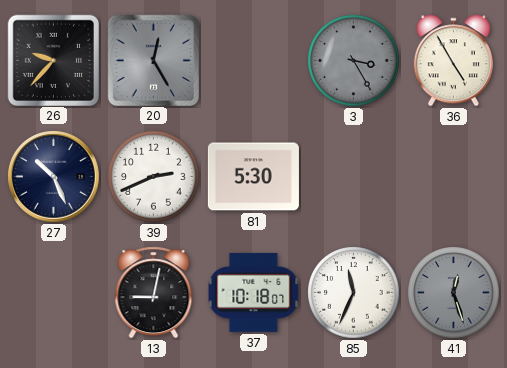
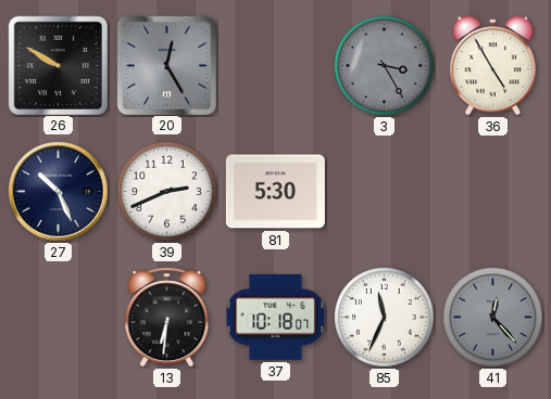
26: 9:37 -> 9:50
13: 9:02 -> 6:31
41: 12:27 -> 12:23
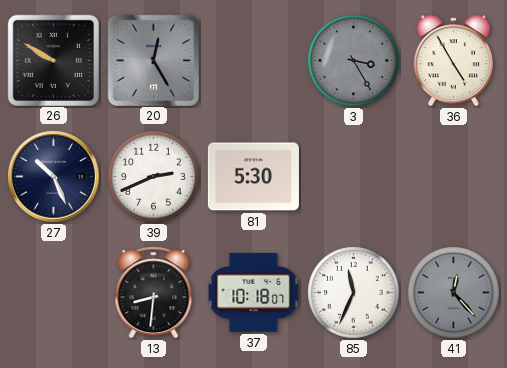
13: 6:31 -> 8:31
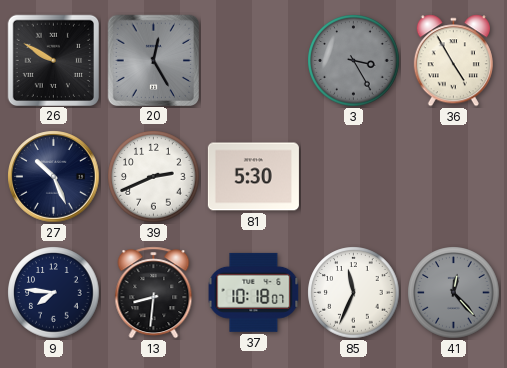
9: none -> 7:46
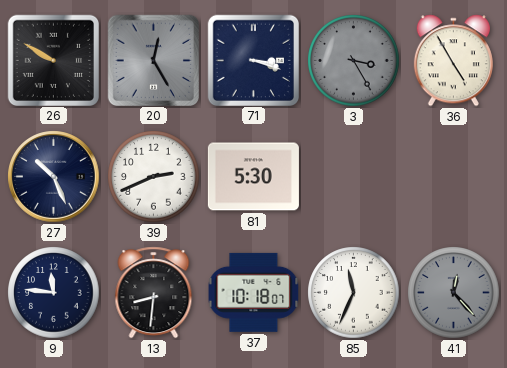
71: none -> 3:18
9: 7:46 -> 11:46
